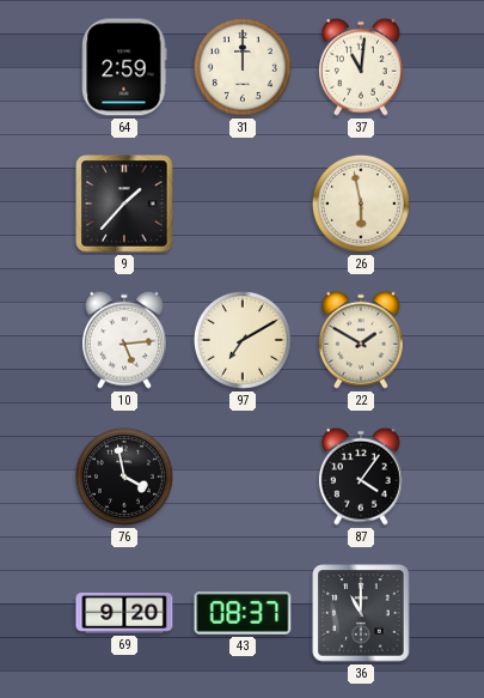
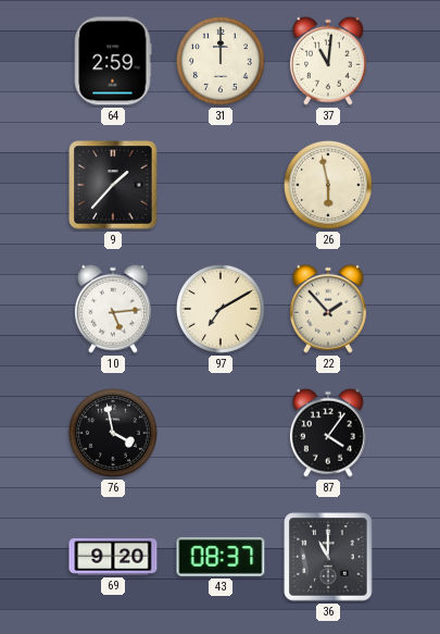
22: 1:50 -> 1:53
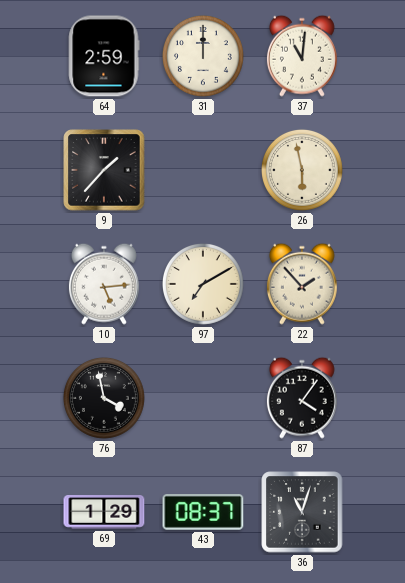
69: 9:20 -> 1:29
36: 11:00 -> 11:03
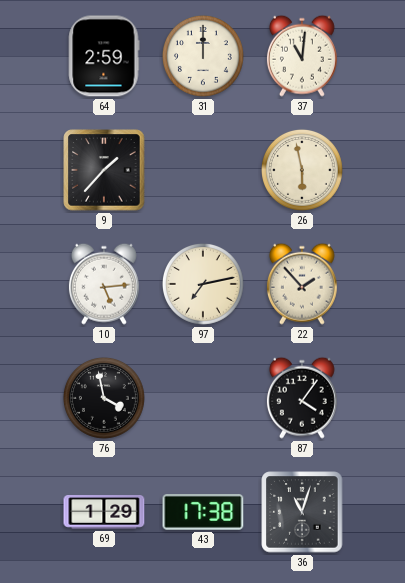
97: 7:10 -> 7:13
43: 08:37 -> 17:38
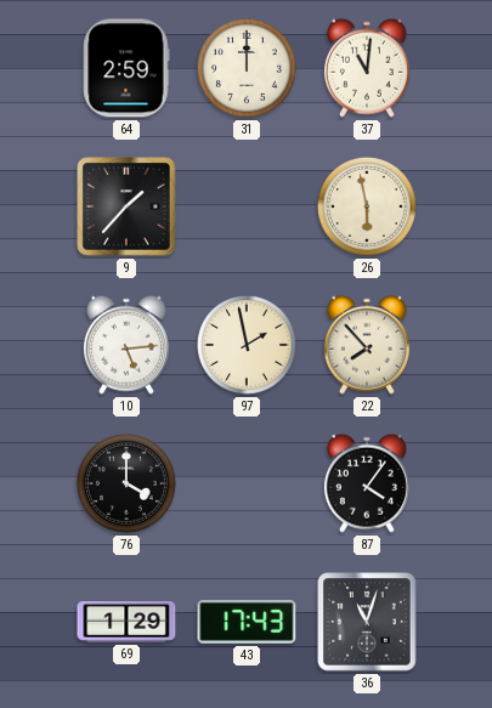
97: 7:13 -> 1:58
22: 1:53 -> 7:53
76: 3:58 -> 4:00
43: 17:38 -> 17:43
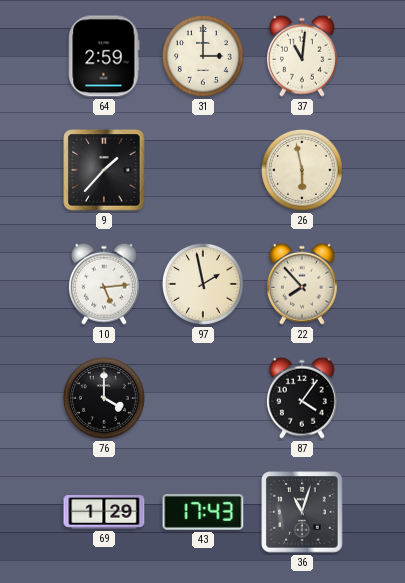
31: 12:00 -> 3:00
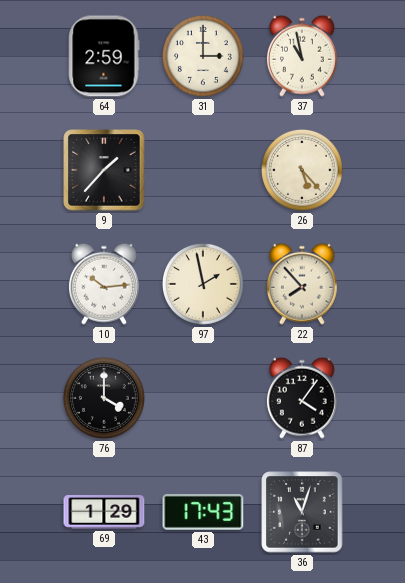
37: 11:01 -> 10:58
26: 5:58 -> 5:23
10: 5:14 -> 10:14
